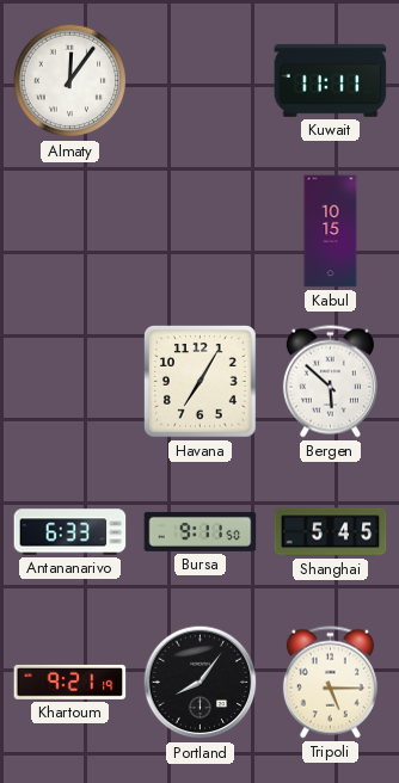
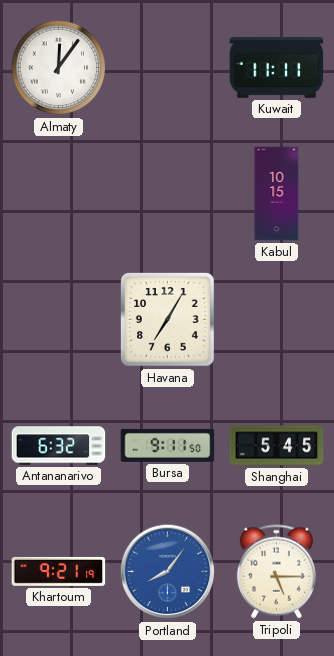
Bergen: 5:52 -> none
Antananarivo: 6:33 -> 6:32
Portland dial: black -> blue
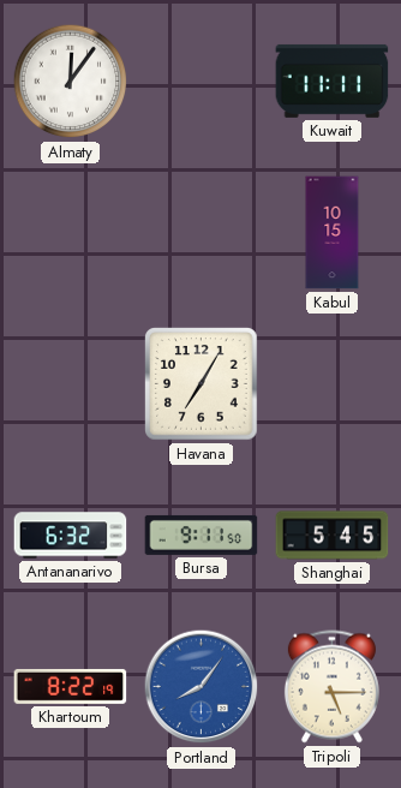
Khartoum: 9:21 -> 8:22
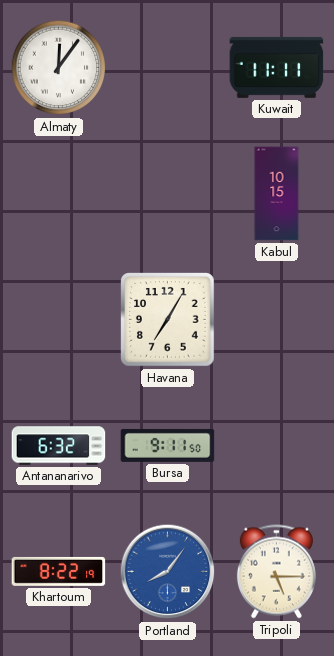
Shanghai: 5:45 -> none
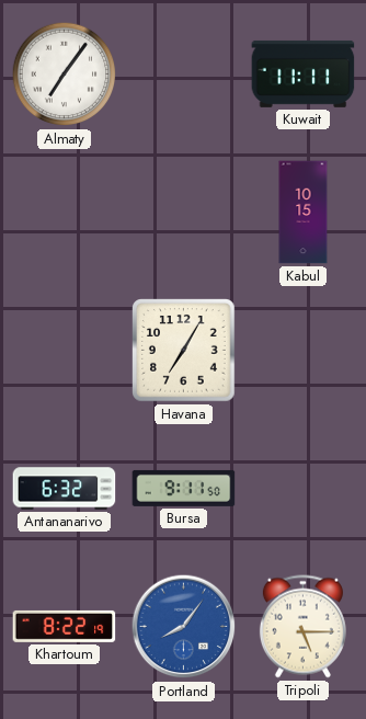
Almaty: 12:06 -> 7:06
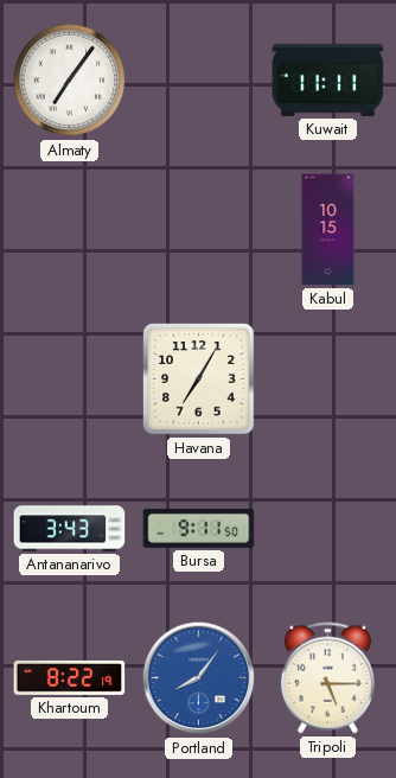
Antananarivo: 6:32 -> 3:43
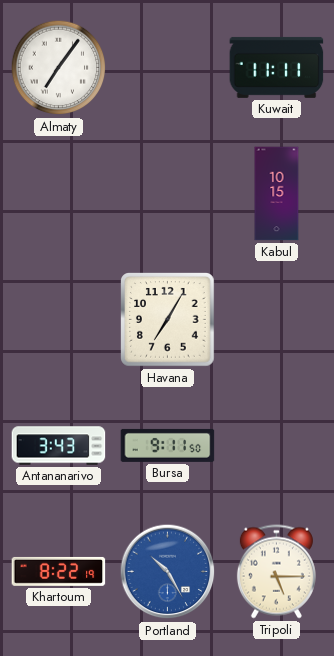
Portland: 8:06 -> 10:25
